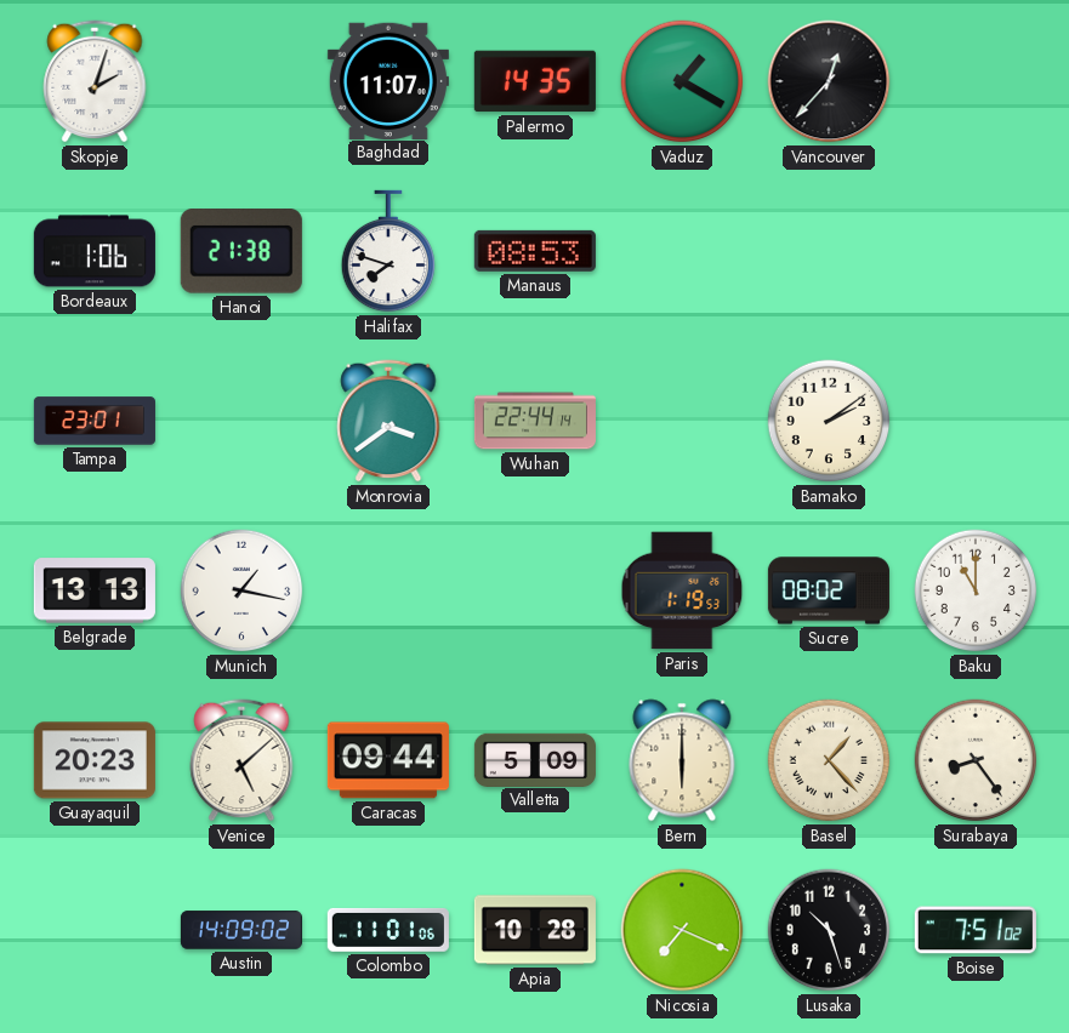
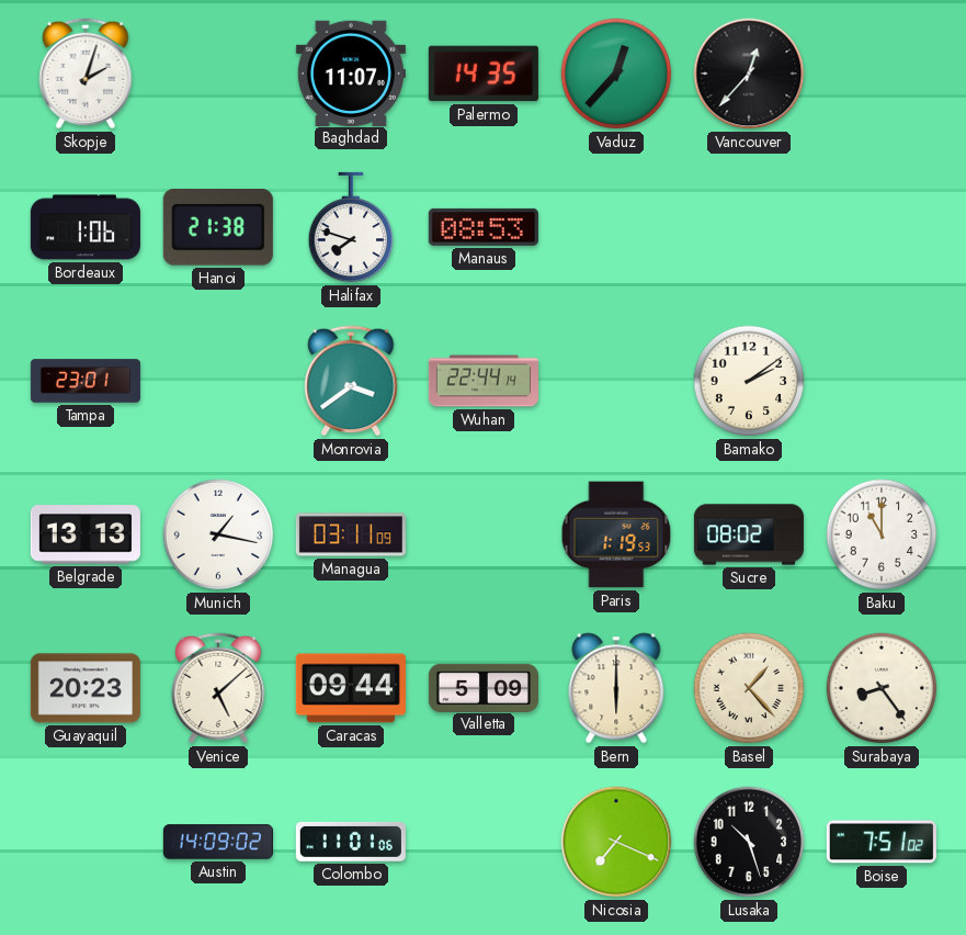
Vaduz: 1:20 -> 12:37
Managua: none -> 03:11
Apia: 10:28 -> none
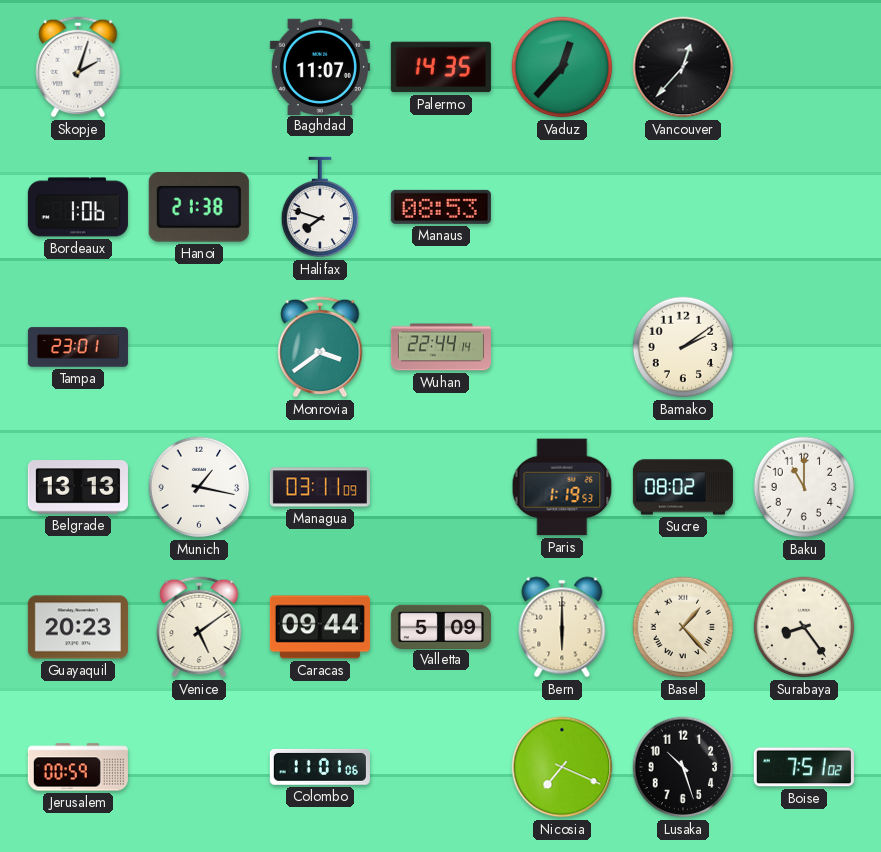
Venice: 5:08 -> 5:09
Jerusalem: none -> 00:59
Austin: 14:09 -> none
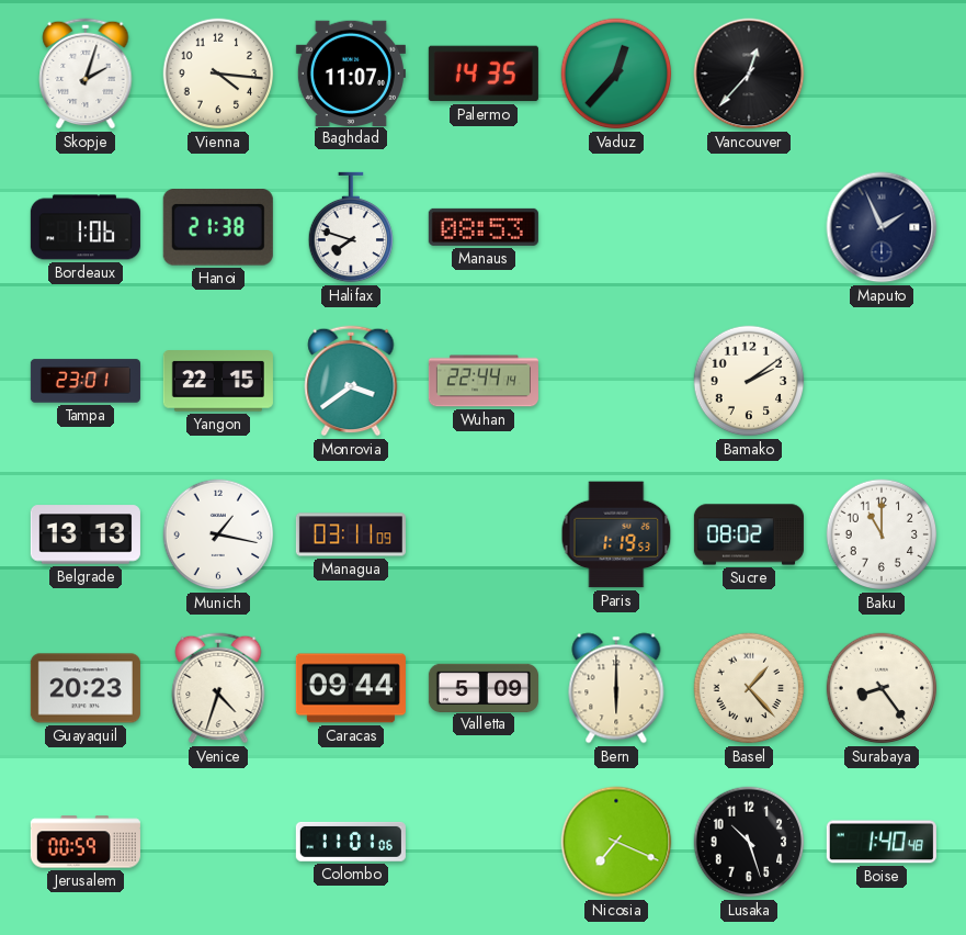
Vienna: none -> 4:16
Maputo: none -> 1:56
Yangon: none -> 22:15
Venice: 5:09 -> 4:33
Boise: 7:51 -> 1:40
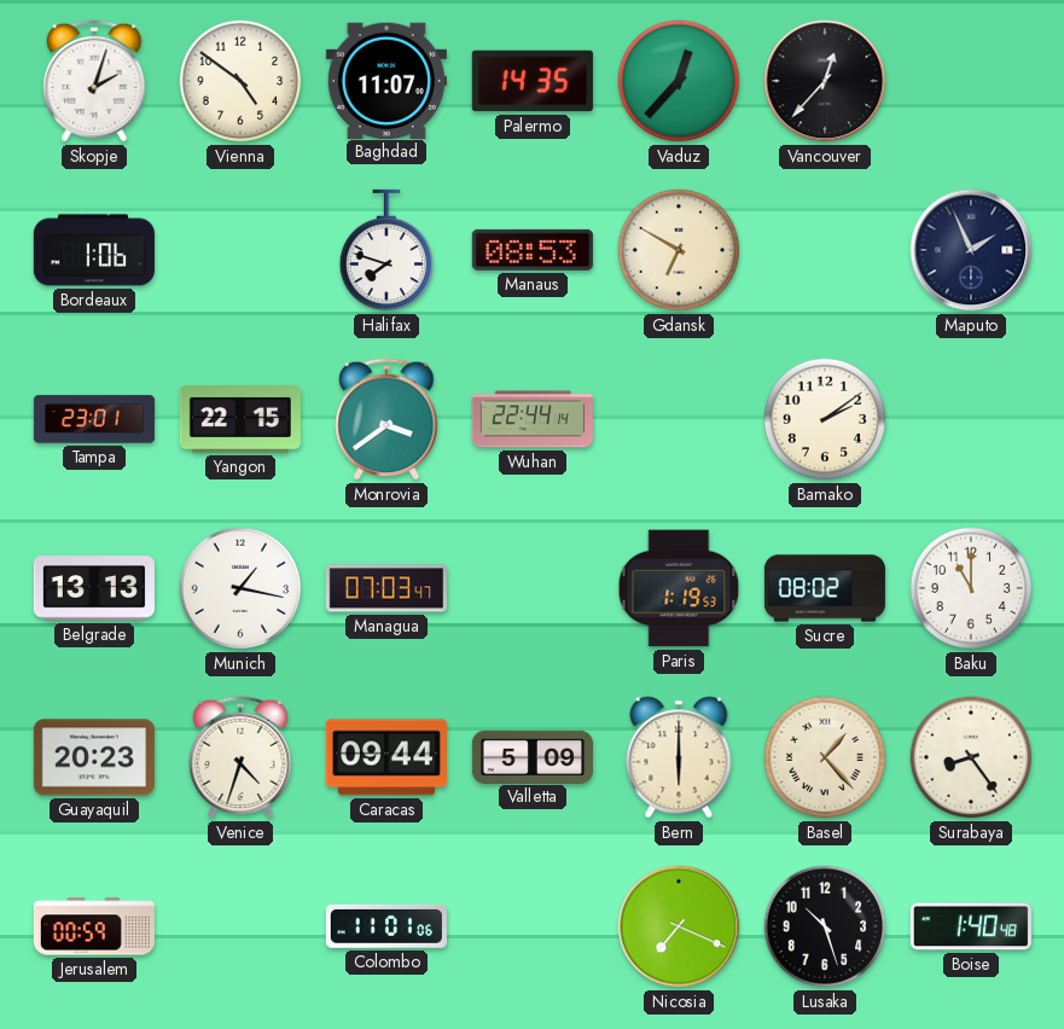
Vienna: 4:16 -> 4:51
Hanoi: 21:38 -> none
Gdansk: none -> 6:50
Managua: 03:11 -> 07:03
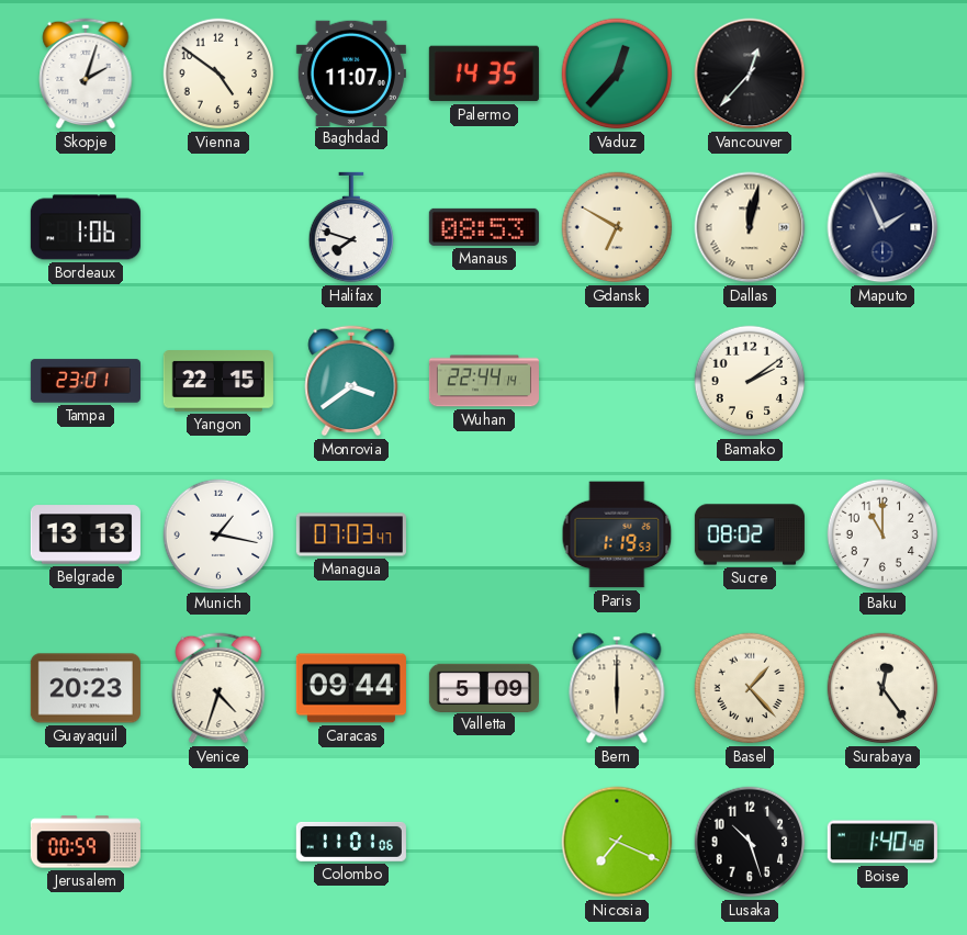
Dallas: none -> 12:02
Surabaya: 8:24 -> 12:24
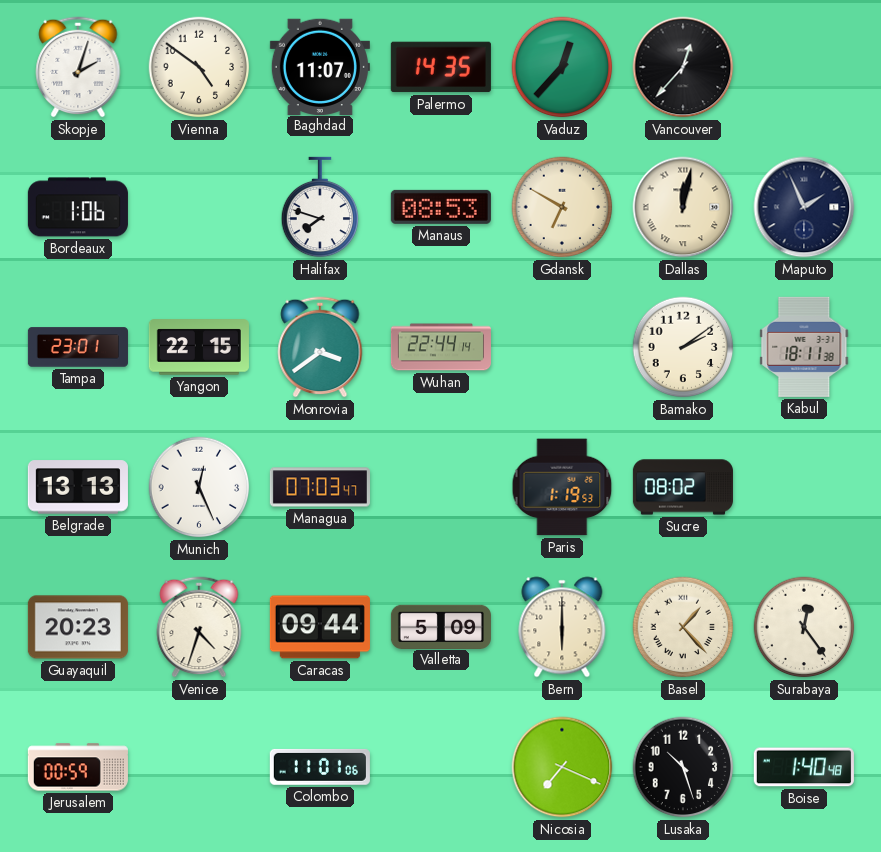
Kabul: none -> 18:11
Munich: 1:17 -> 12:26
Baku: 11:00 -> none
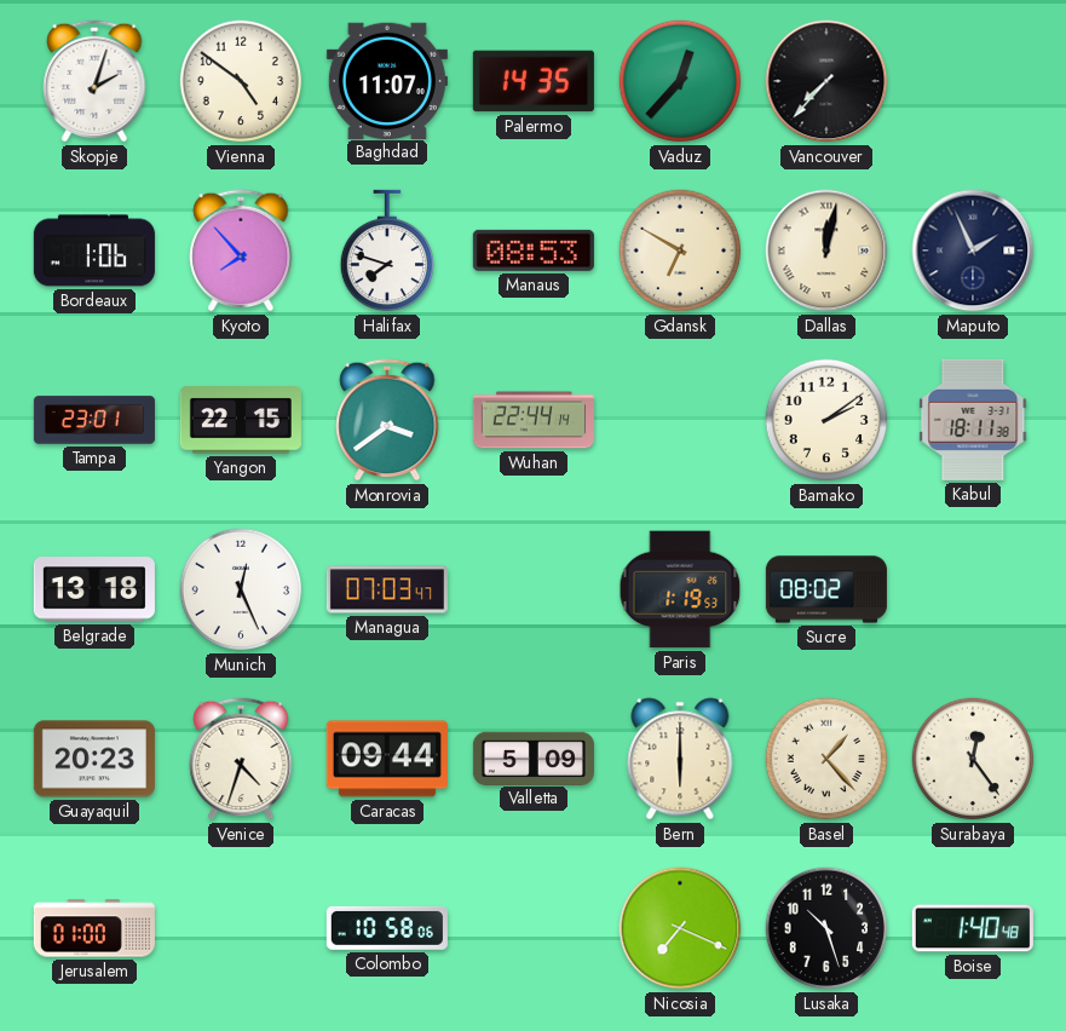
Vancouver: 12:37 -> 7:37
Kyoto: none -> 7:53
Belgrade: 13:13 -> 13:18
Jerusalem: 00:59 -> 01:00
Colombo: 11:01 -> 10:58
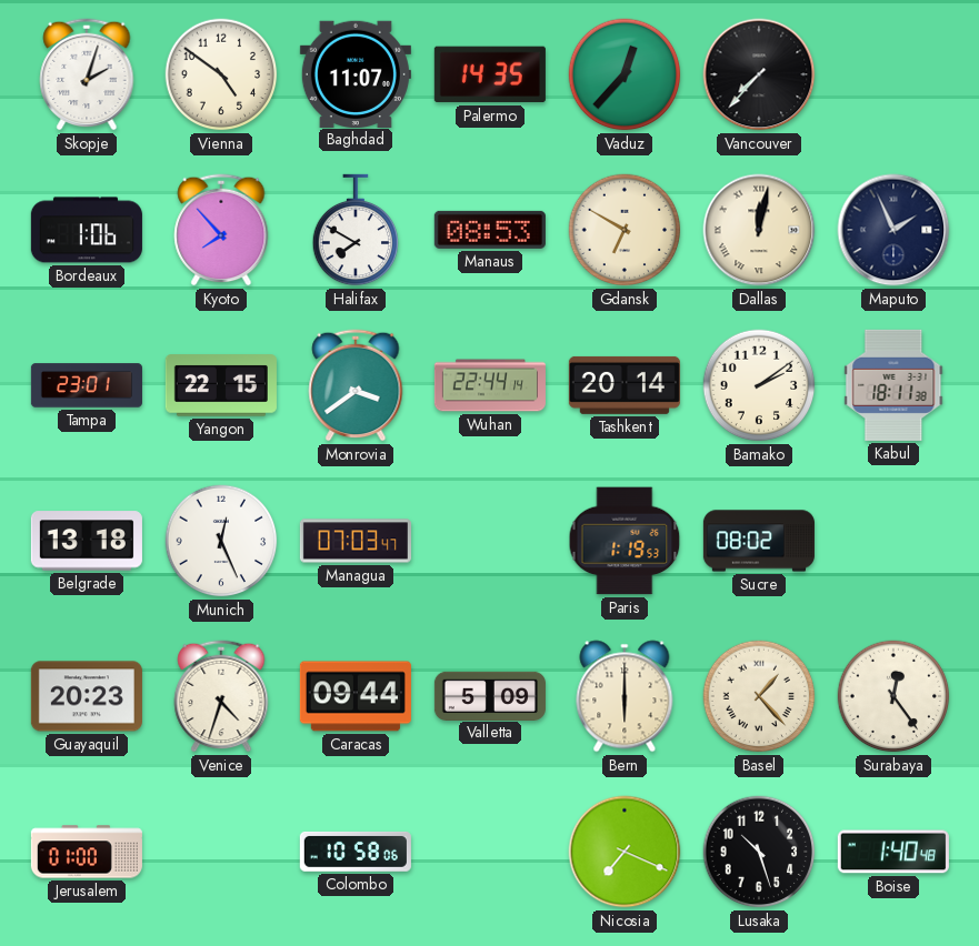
Halifax: 7:48 -> 7:50
Tashkent: none -> 20:14
